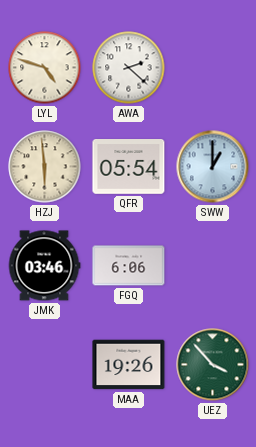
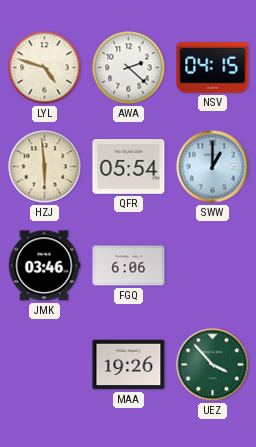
NSV: none -> 04:15
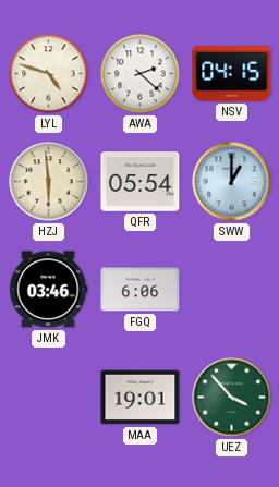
MAA: 19:26 -> 19:01
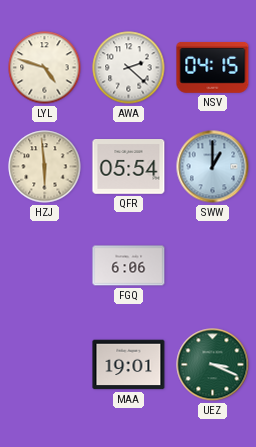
JMK: 03:46 -> none
UEZ: 3:53 -> 3:19
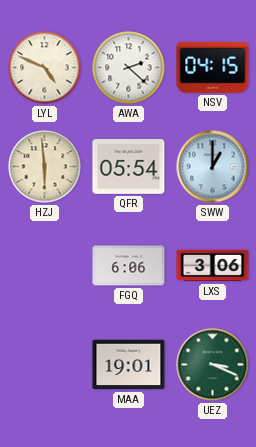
LYL: 4:48 -> 4:49
LXS: none -> 3:06
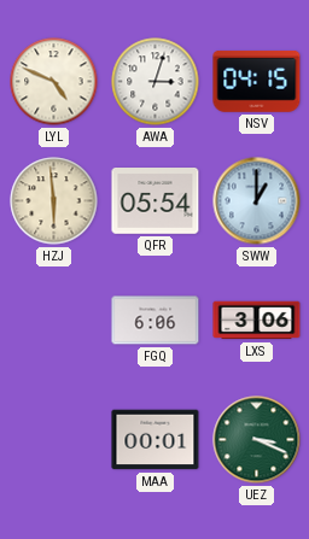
AWA: 2:22 -> 3:03
MAA: 19:01 -> 00:01
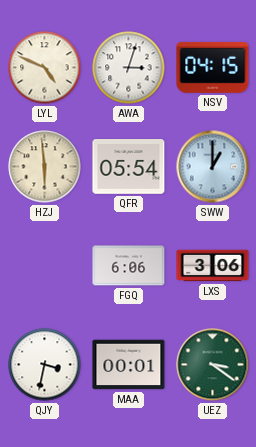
QJY: none -> 3:32
UEZ: 3:19 -> 3:21
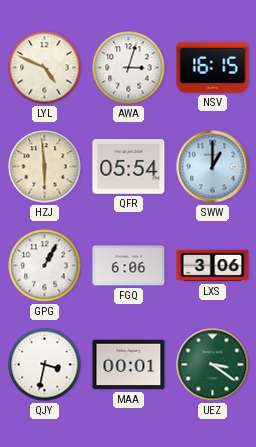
NSV: 04:15 -> 16:15
GPG: none -> 1:05
